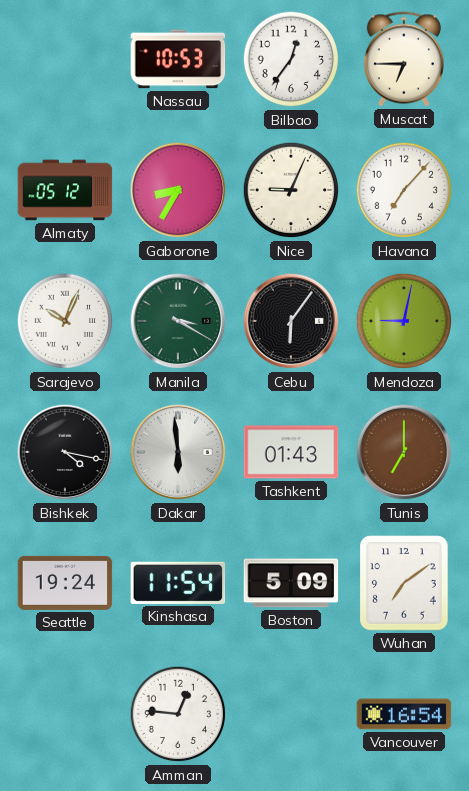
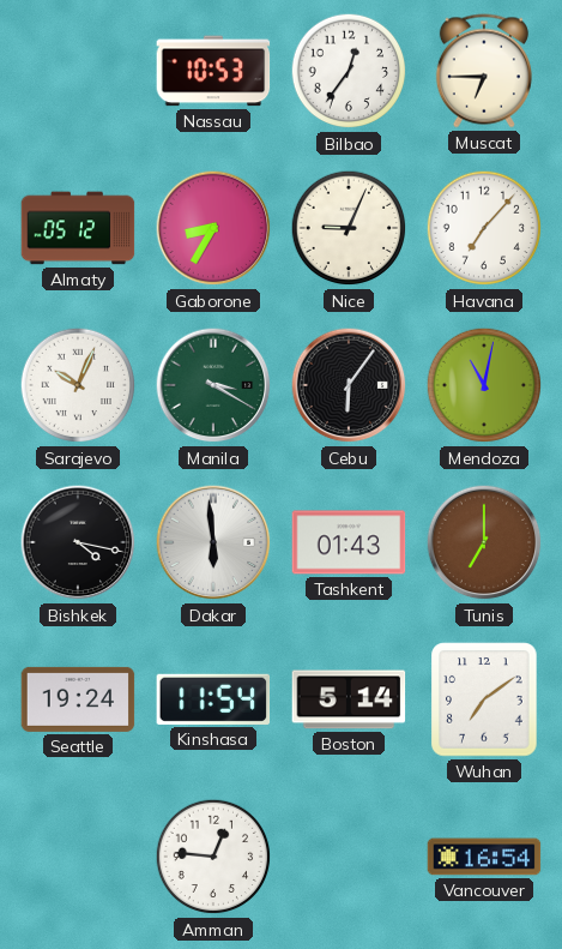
Mendoza: 9:02 -> 11:02
Boston: 5:09 -> 5:14
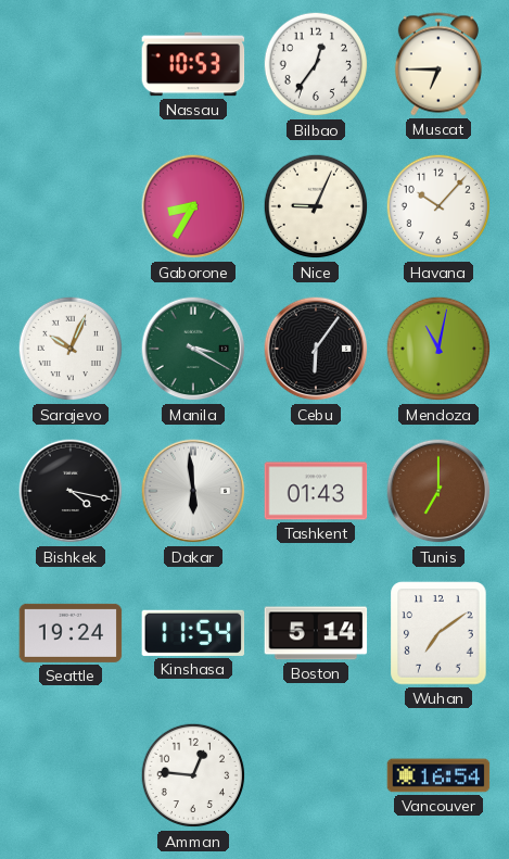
Almaty: 05:12 -> none
Havana: 7:07 -> 10:07
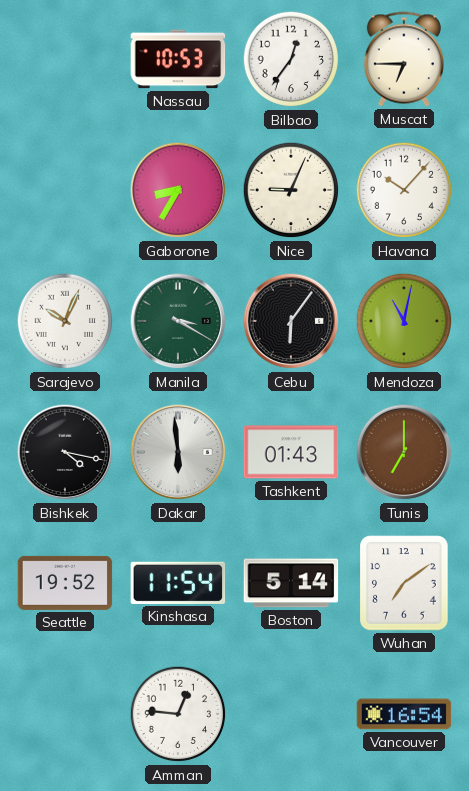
Seattle: 19:24 -> 19:52
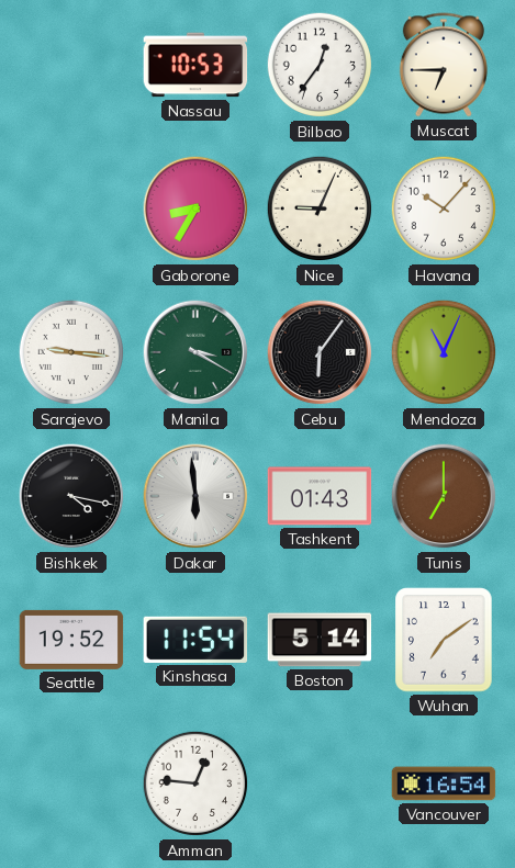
Sarajevo: 10:04 -> 9:16
Mendoza: 11:02 -> 11:04
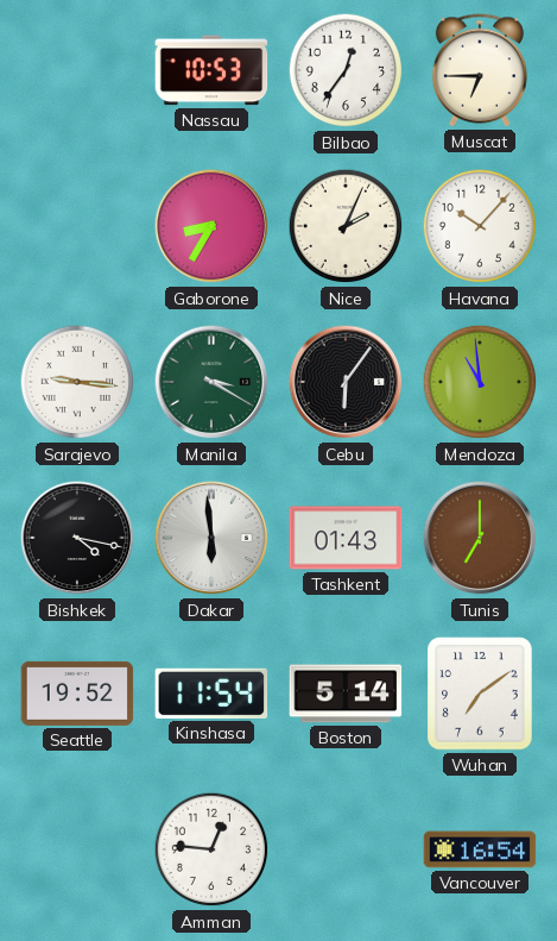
Nice: 9:04 -> 2:04
Mendoza: 11:04 -> 10:59
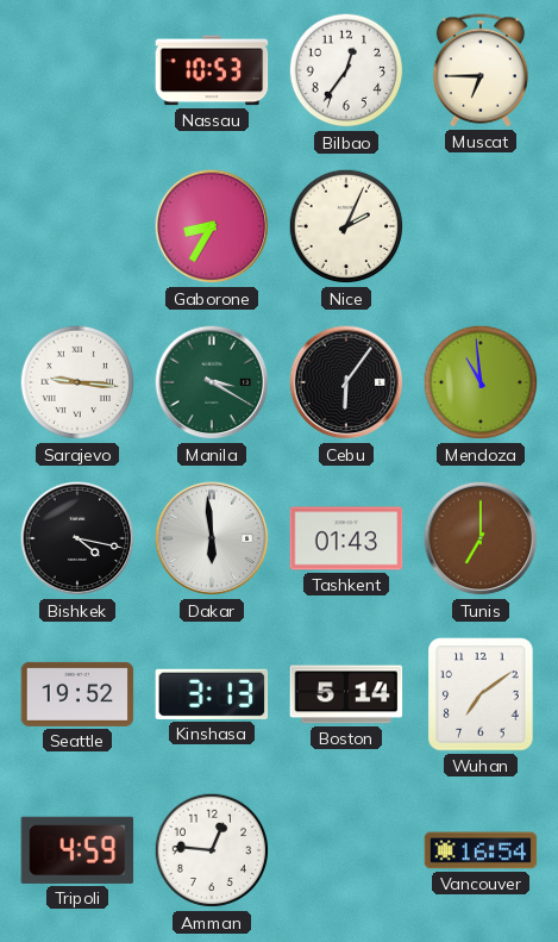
Havana: 10:07 -> none
Kinshasa: 11:54 -> 3:13
Tripoli: none -> 4:59
